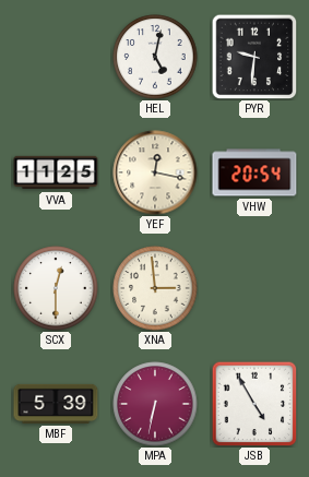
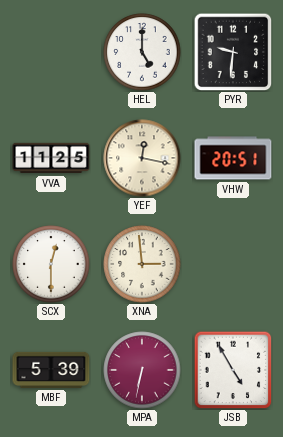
HEL: 5:02 -> 5:00
VHW: 20:54 -> 20:51
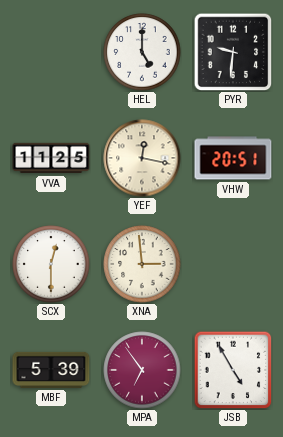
MPA: 6:32 -> 6:54
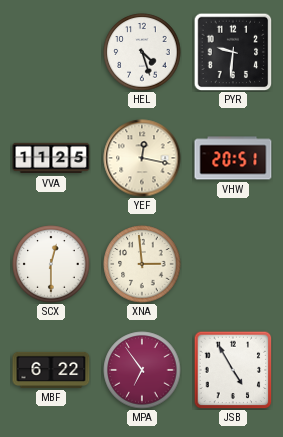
HEL: 5:00 -> 4:27
MBF: 5:39 -> 6:22
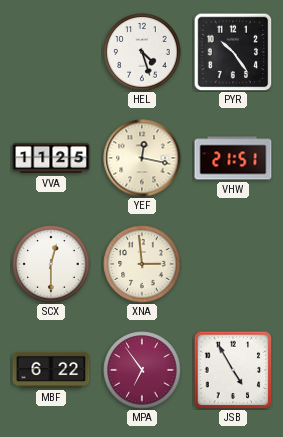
PYR: 9:31 -> 10:24
VHW: 20:51 -> 21:51
